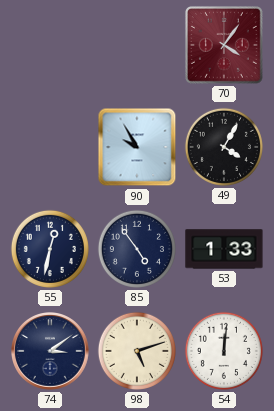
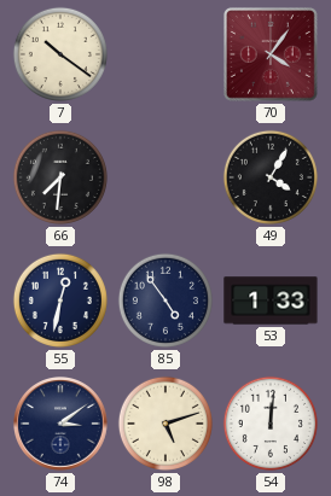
7: none -> 10:21
66: none -> 7:31
90: 9:55 -> none
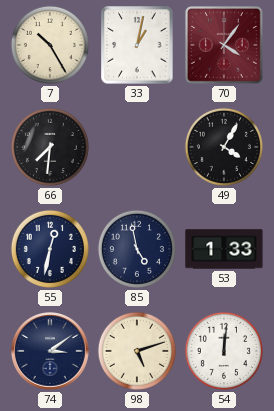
7: 10:21 -> 10:25
33: none -> 1:02
85: 4:54 -> 4:58
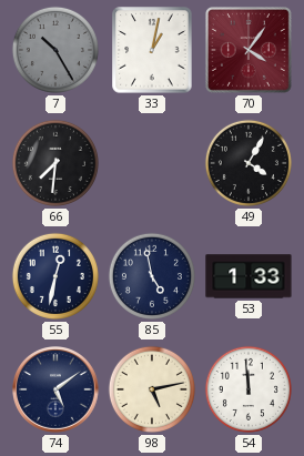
7 dial: cream -> grey
74: 3:09 -> 5:09
98: 5:12 -> 5:13
54: 12:01 -> 11:59
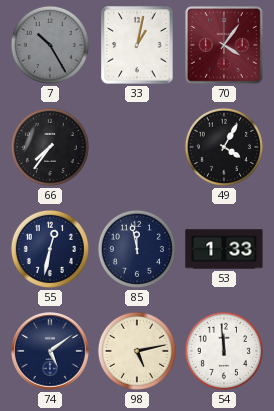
66: 7:31 -> 7:36
85: 4:58 -> 11:58
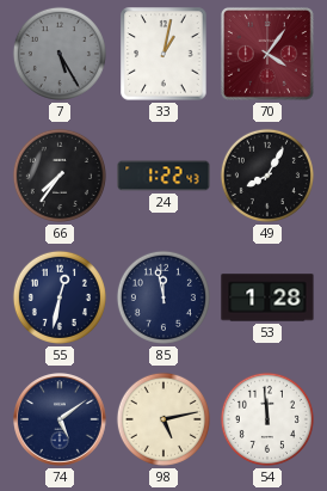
7: 10:25 -> 5:25
24: none -> 1:22
49: 4:05 -> 8:05
53: 1:33 -> 1:28
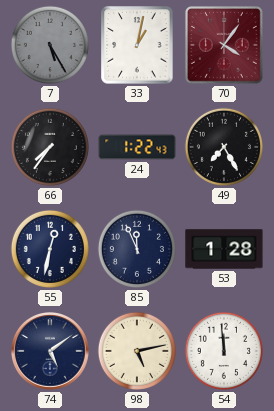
49: 8:05 -> 7:25
85: 11:58 -> 11:56
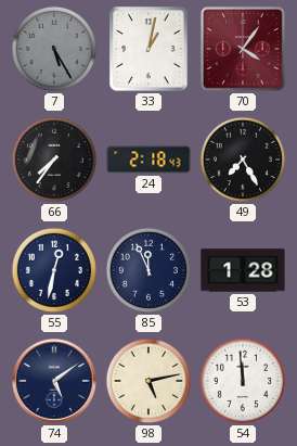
24: 1:22 -> 2:18
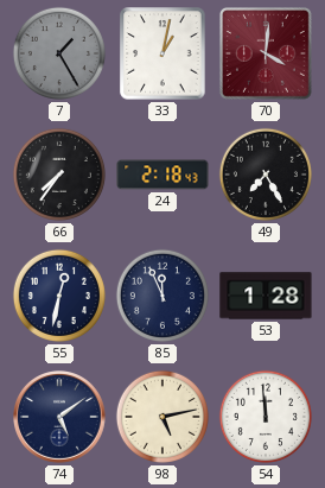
7: 5:25 -> 1:25
70: 4:06 -> 4:01
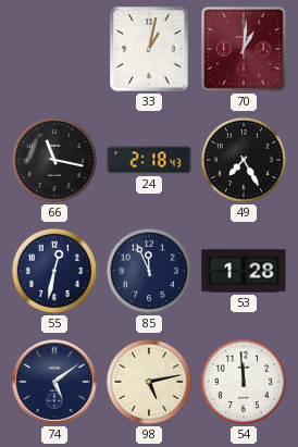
7: 1:25 -> none
70: 4:01 -> 1:01
66: 7:36 -> 11:17
